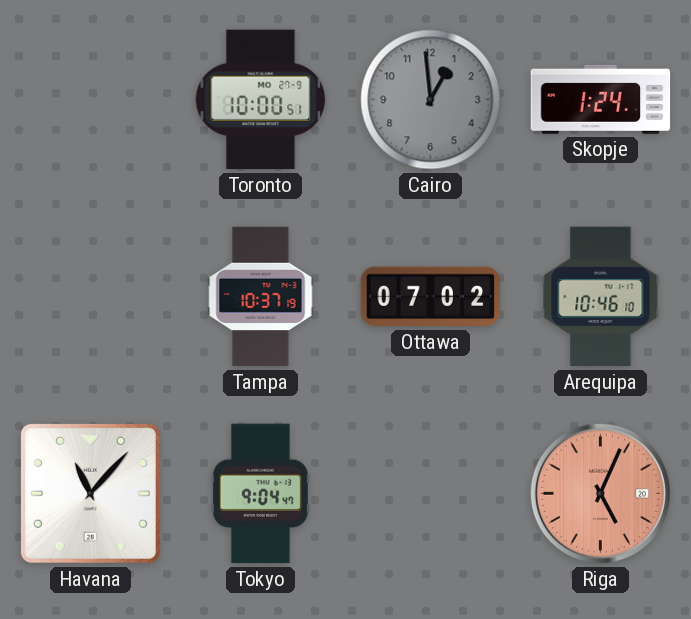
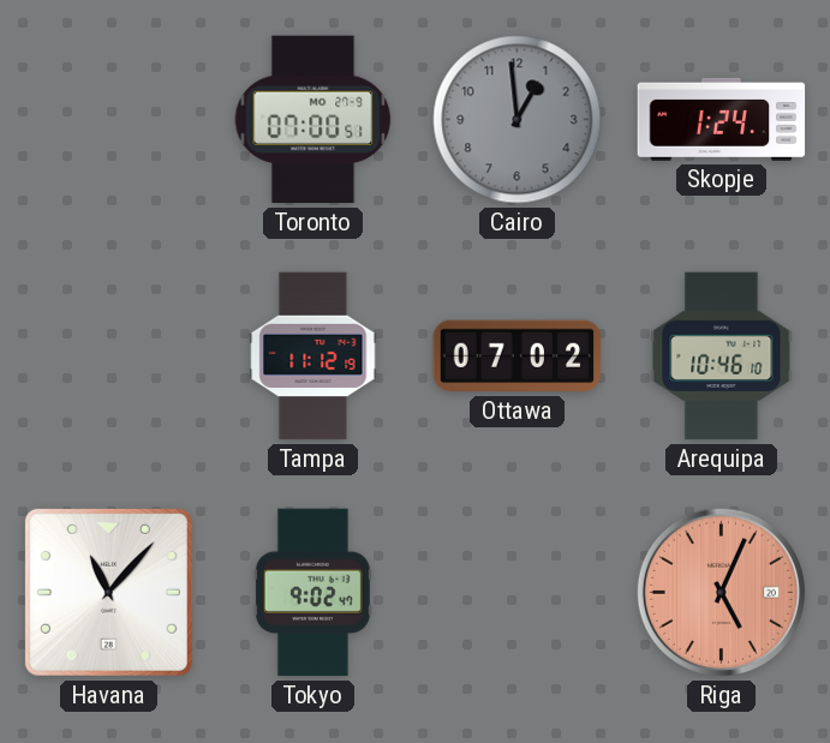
Toronto: 10:00 -> 07:00
Tampa: 10:37 -> 11:12
Tokyo: 9:04 -> 9:02
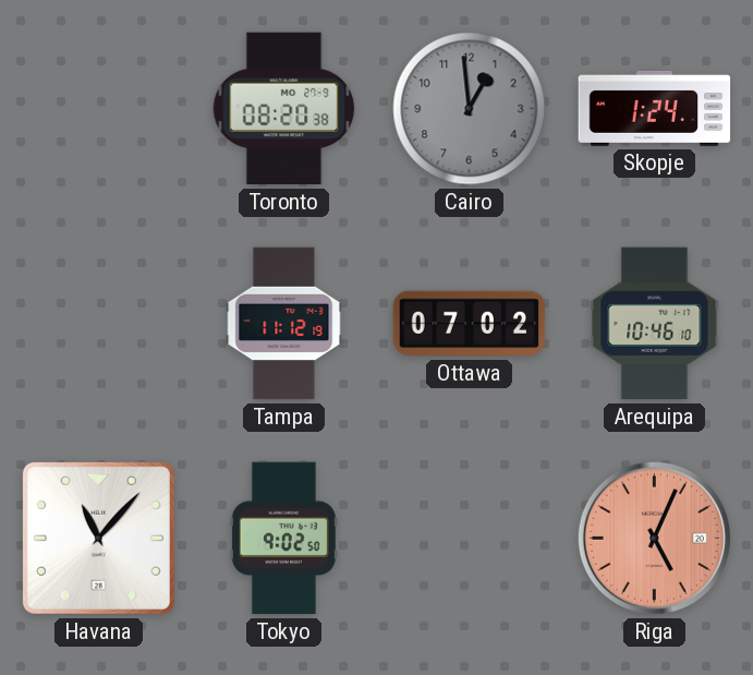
Toronto: 07:00 -> 08:20
Tokyo: 9:02:47 -> 9:02:50
